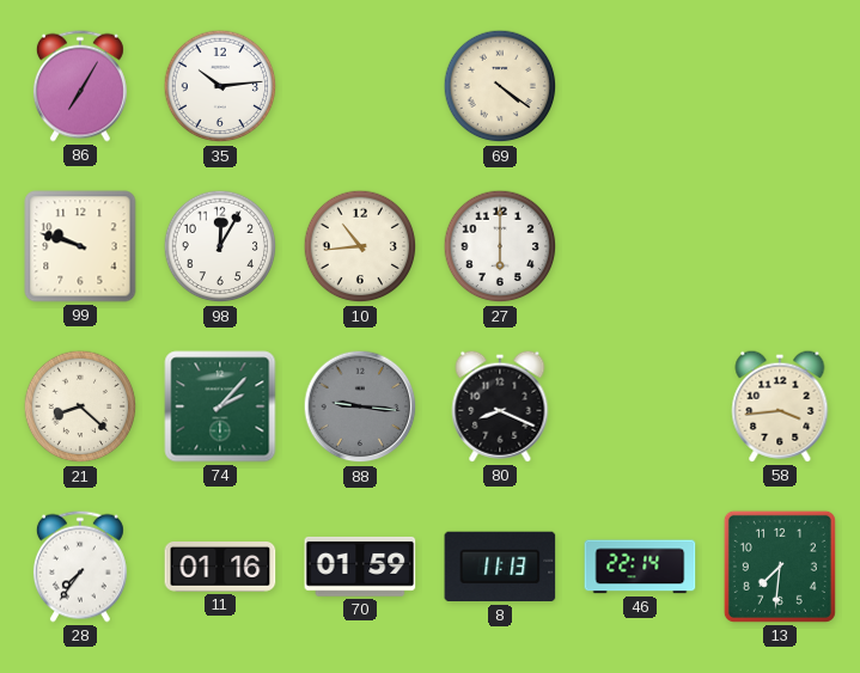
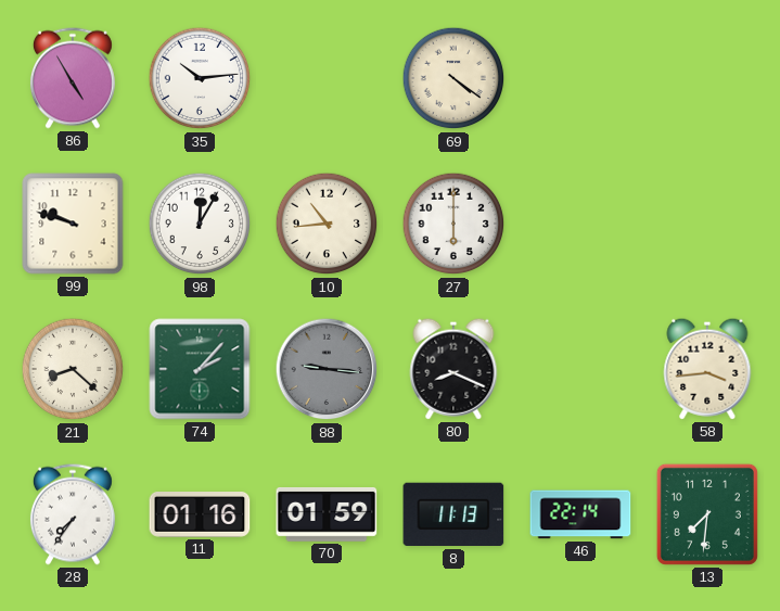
86: 7:05 -> 4:55
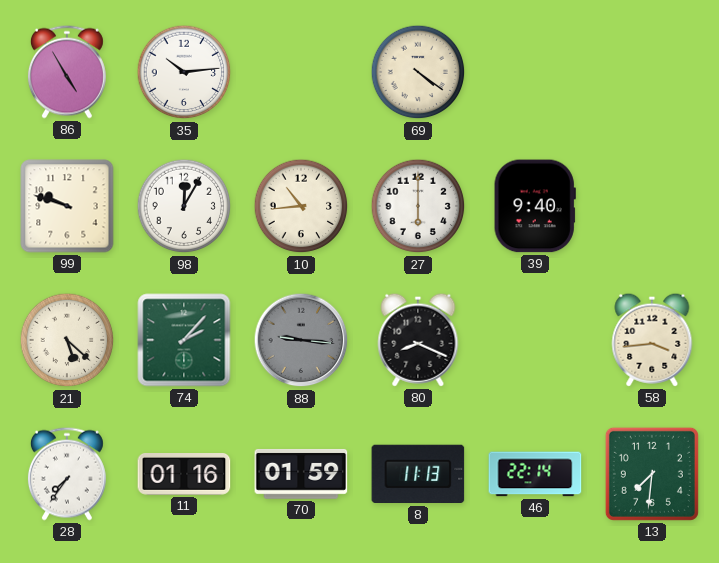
39: none -> 9:40
21: 8:22 -> 5:22
